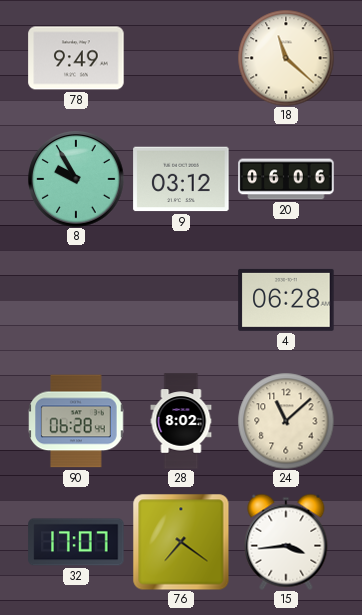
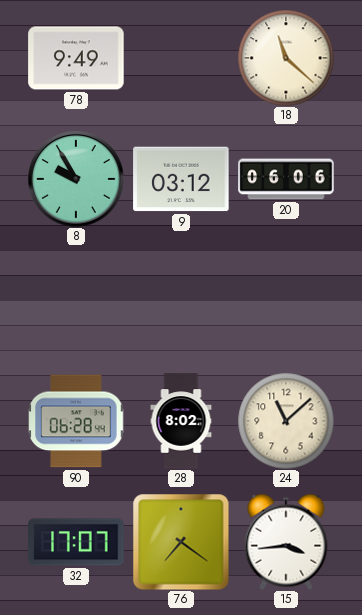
4: 06:28 -> none
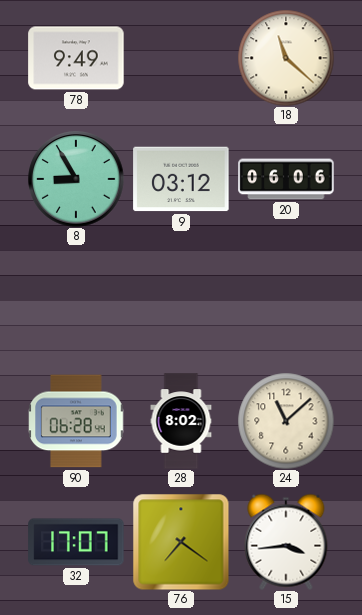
8: 9:55 -> 8:55
